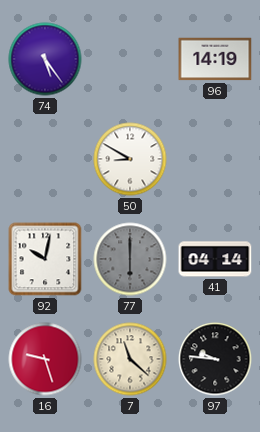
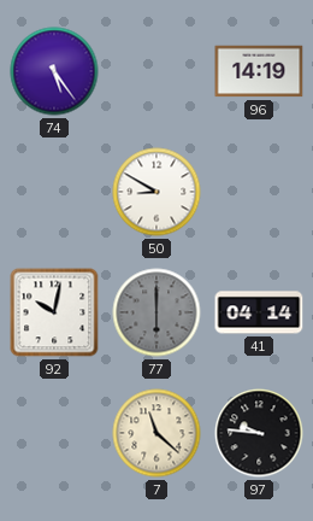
16: 9:27 -> none
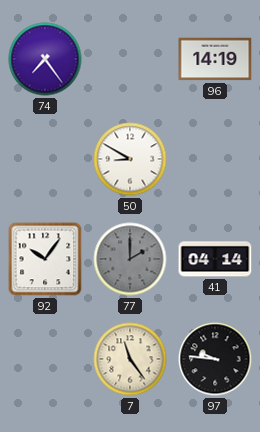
74: 5:24 -> 7:24
92: 10:02 -> 10:06
77: 6:00 -> 2:00
7: 11:22 -> 11:24
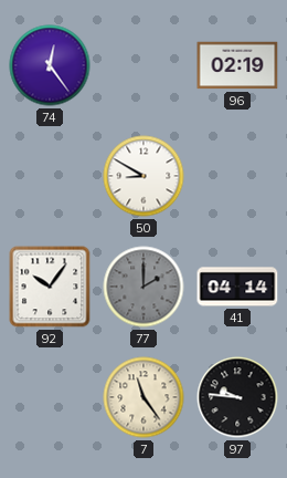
74: 7:24 -> 12:24
96: 14:19 -> 02:19
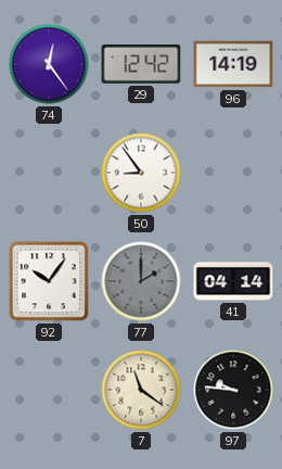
29: none -> 12:42
96: 02:19 -> 14:19
50: 8:50 -> 8:54
7: 11:24 -> 11:21
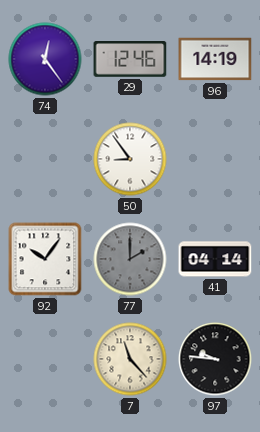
29: 12:42 -> 12:46
7: 11:21 -> 11:23
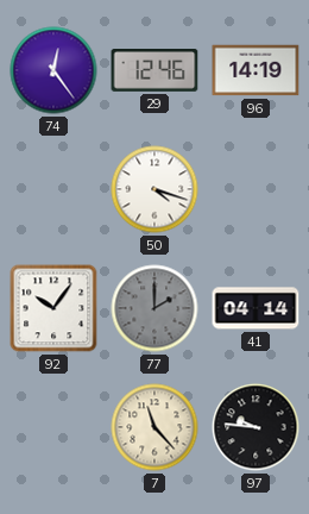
50: 8:54 -> 4:18
